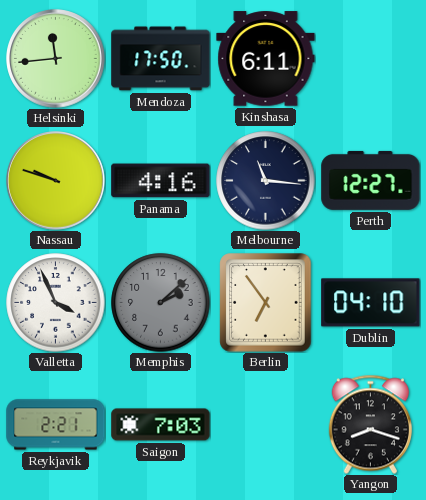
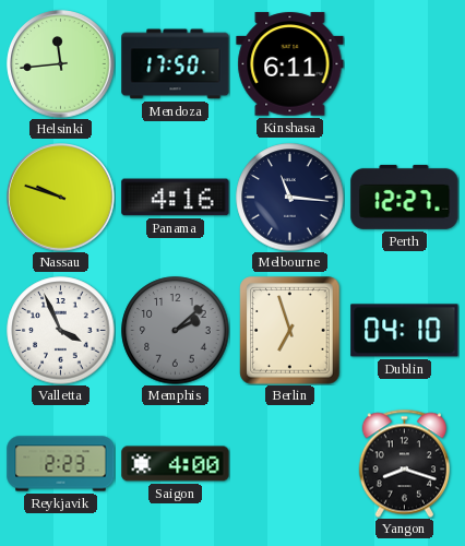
Berlin: 6:54 -> 6:57
Reykjavik: 2:21 -> 2:23
Saigon: 7:03 -> 4:00
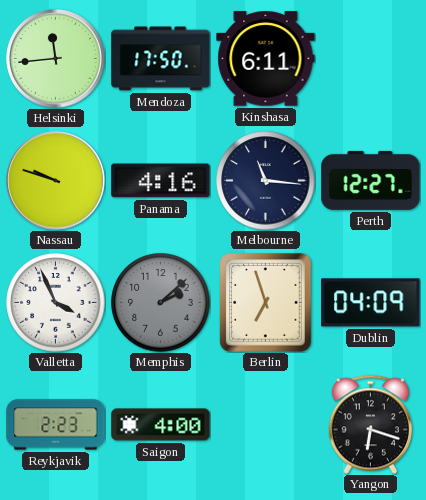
Dublin: 04:10 -> 04:09
Yangon: 8:18 -> 6:18
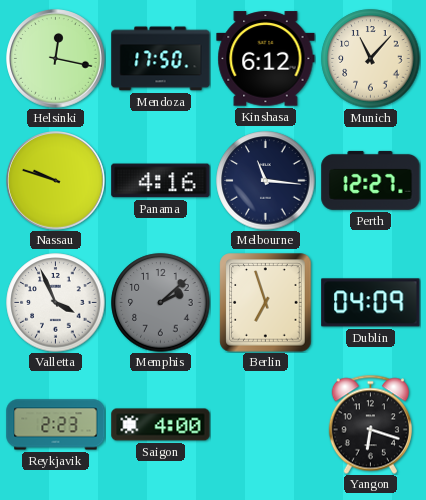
Helsinki: 11:44 -> 12:17
Kinshasa: 6:11 -> 6:12
Munich: none -> 11:07
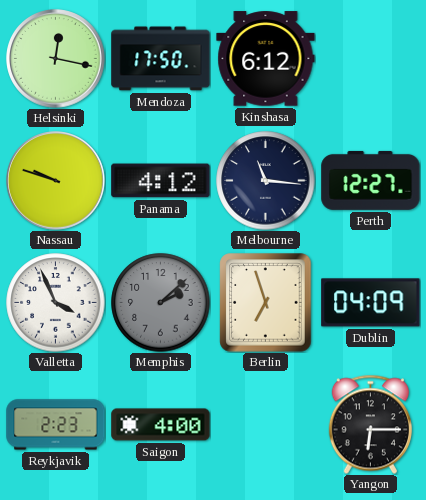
Munich: 11:07 -> none
Panama: 4:16 -> 4:12
Yangon: 6:18 -> 6:15
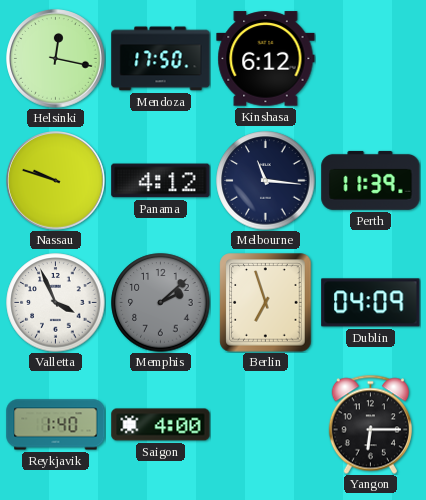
Perth: 12:27 -> 11:39
Reykjavik: 2:23 -> 1:40
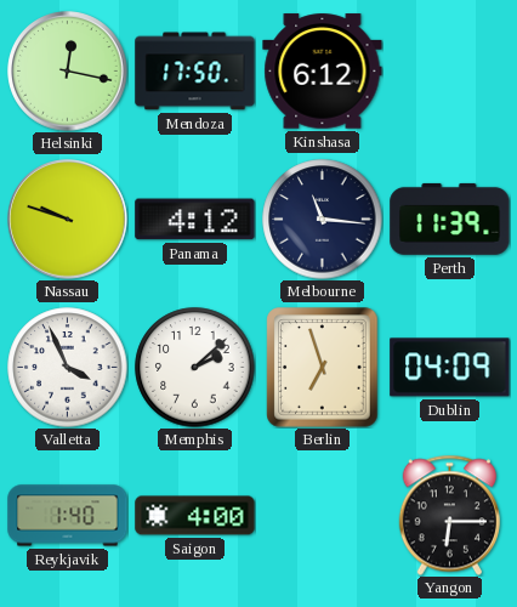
Memphis dial: grey -> white
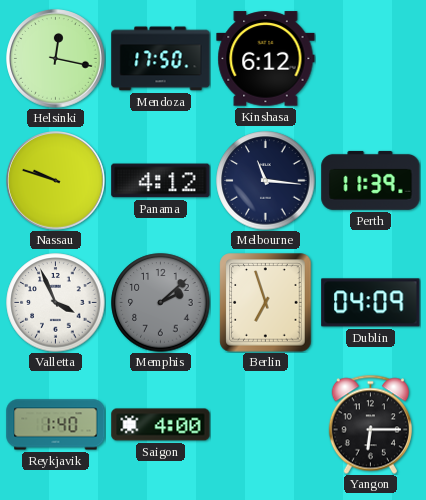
Memphis dial: white -> grey
